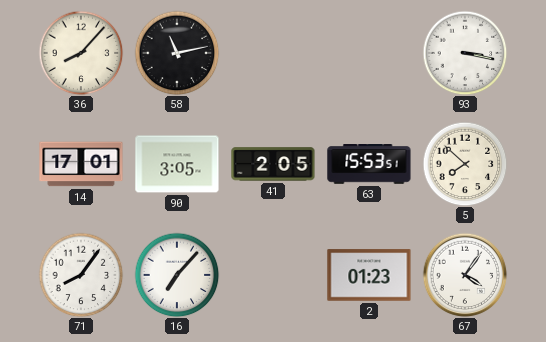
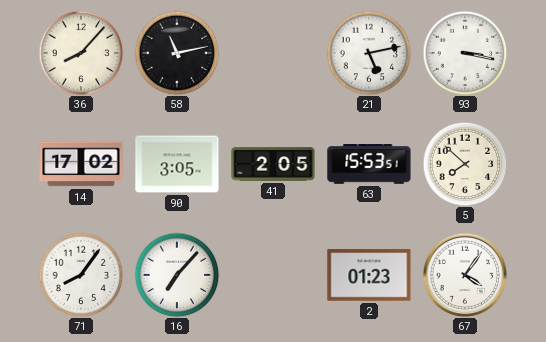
21: none -> 5:13
14: 17:01 -> 17:02
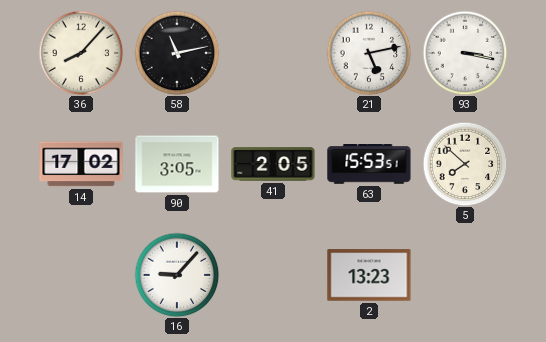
71: 8:06 -> none
16: 7:07 -> 9:07
2: 01:23 -> 13:23
67: 4:06 -> none
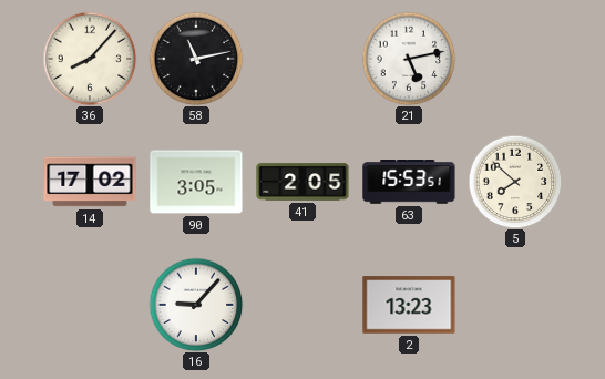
93: 3:17 -> none
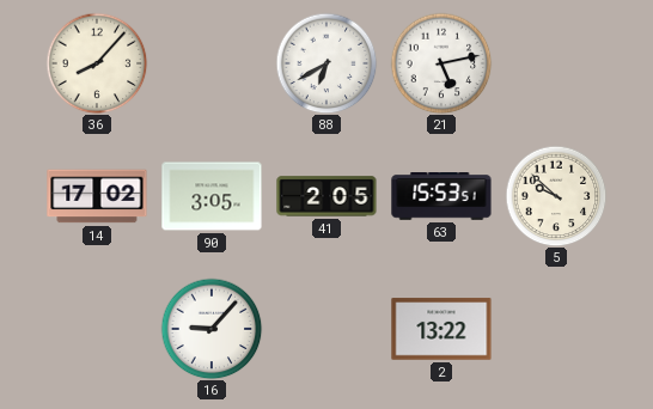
58: 11:13 -> none
88: none -> 6:40
5: 7:52 -> 9:52
2: 13:23 -> 13:22
